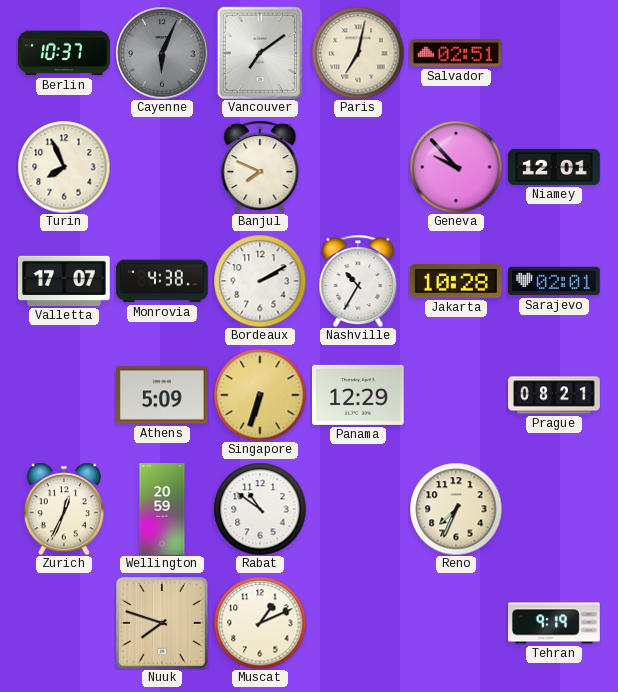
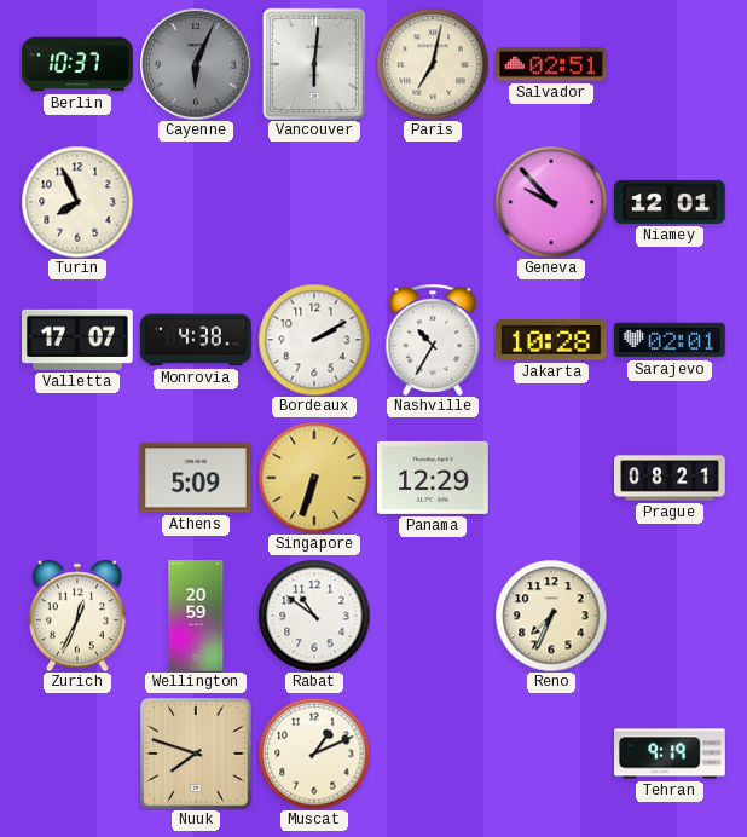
Vancouver: 7:09 -> 6:01
Banjul: 7:49 -> none
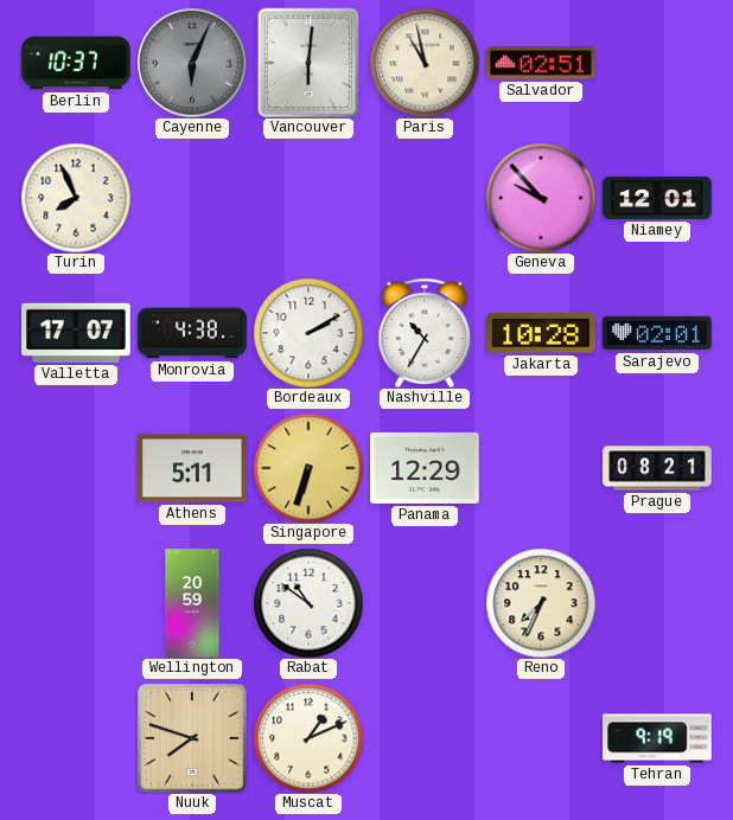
Paris: 7:02 -> 10:58
Athens: 5:09 -> 5:11
Zurich: 12:34 -> none
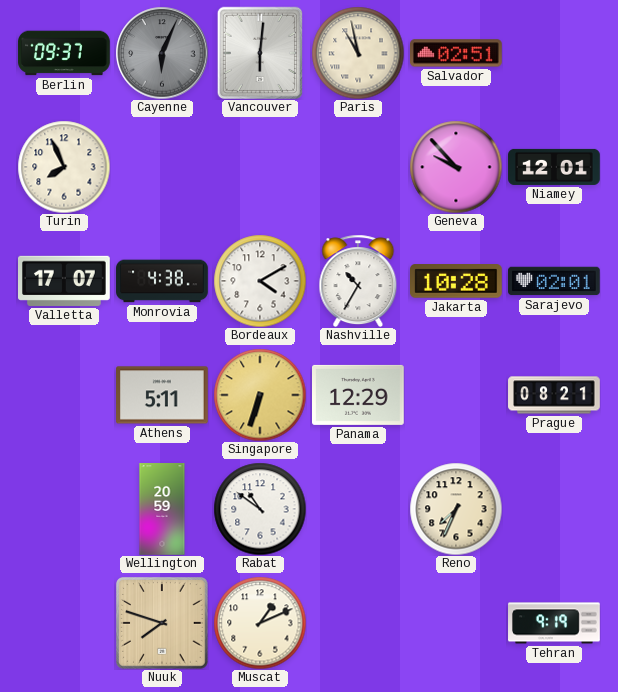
Berlin: 10:37 -> 09:37
Bordeaux: 2:10 -> 4:10
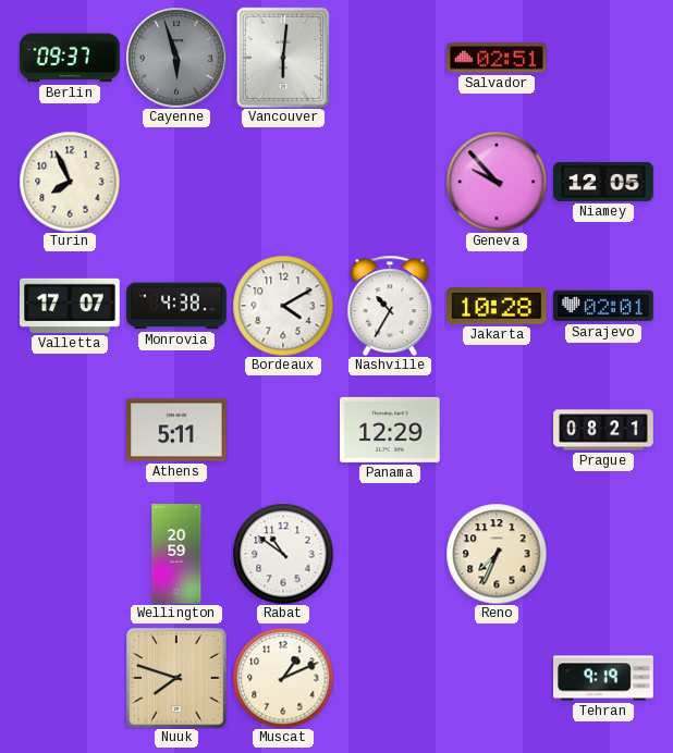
Cayenne: 6:04 -> 5:57
Paris: 10:58 -> none
Niamey: 12:01 -> 12:05
Singapore: 6:33 -> none
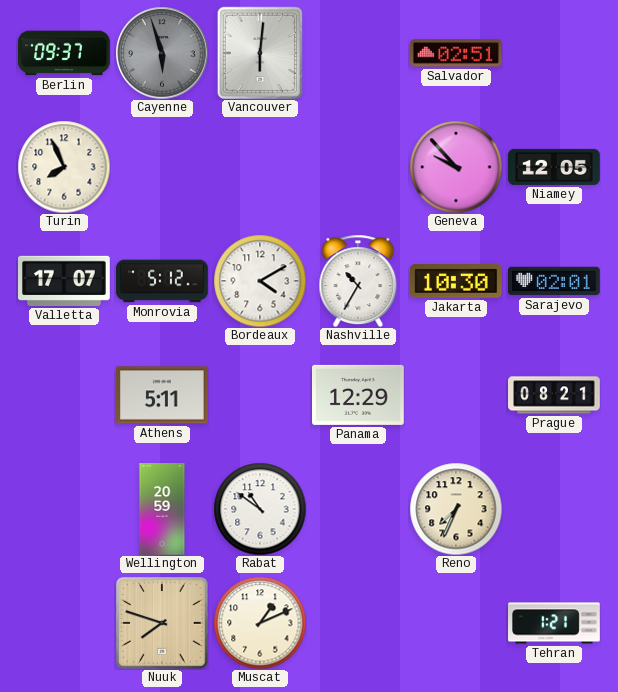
Monrovia: 4:38 -> 5:12
Jakarta: 10:28 -> 10:30
Tehran: 9:19 -> 1:21
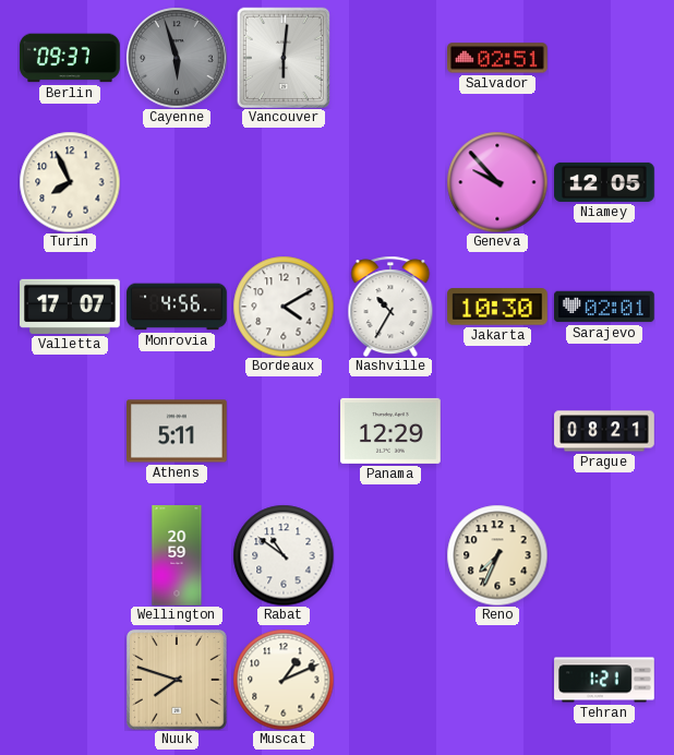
Monrovia: 5:12 -> 4:56
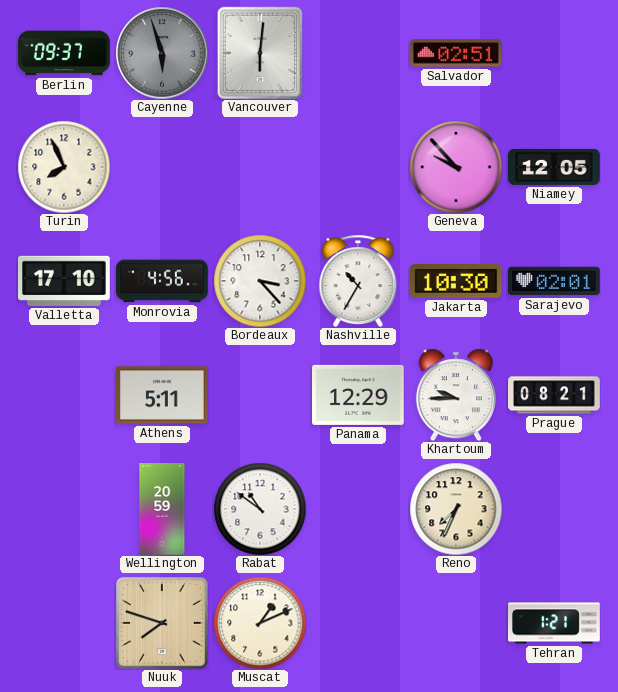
Valletta: 17:07 -> 17:10
Bordeaux: 4:10 -> 3:23
Khartoum: none -> 9:45
